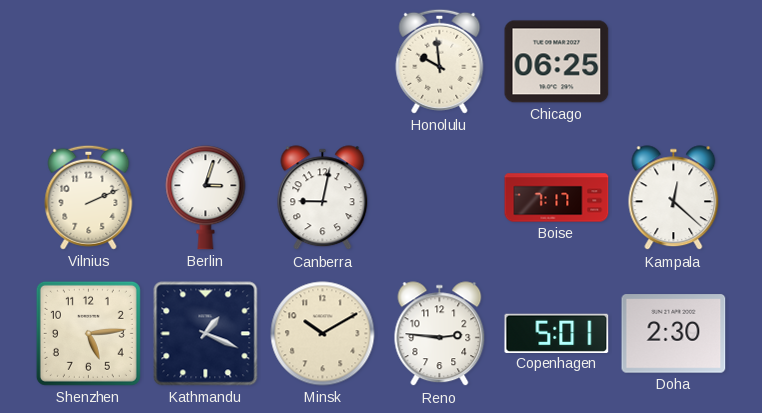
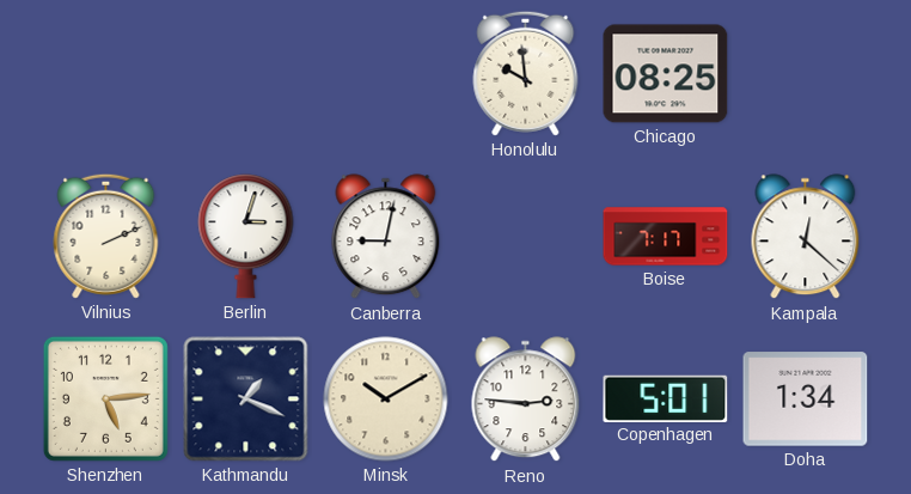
Chicago: 06:25 -> 08:25
Doha: 2:30 -> 1:34
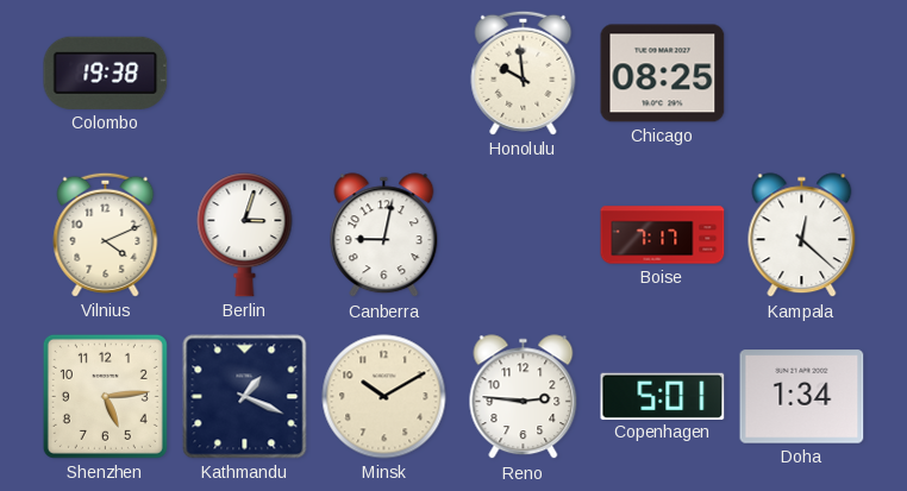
Colombo: none -> 19:38
Vilnius: 2:11 -> 4:11
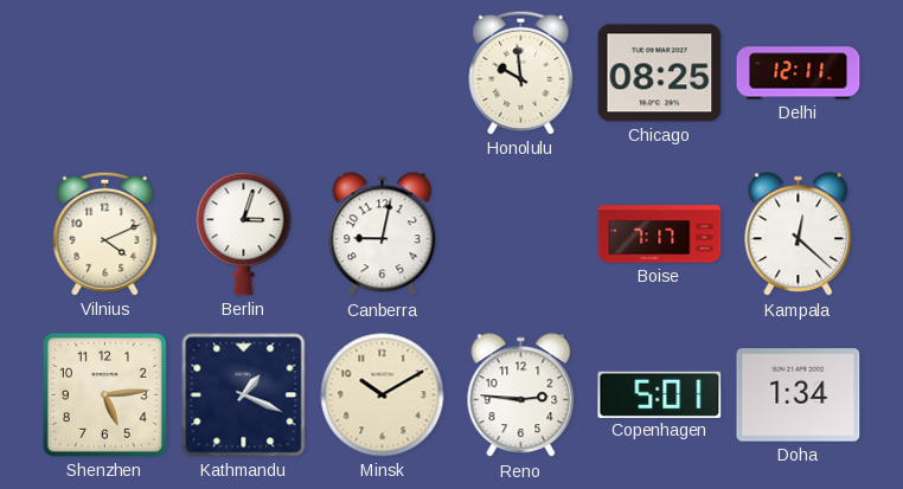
Colombo: 19:38 -> none
Delhi: none -> 12:11
